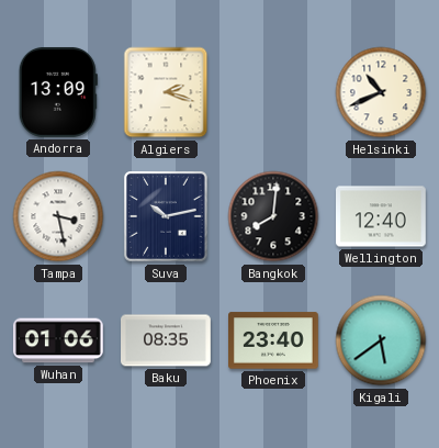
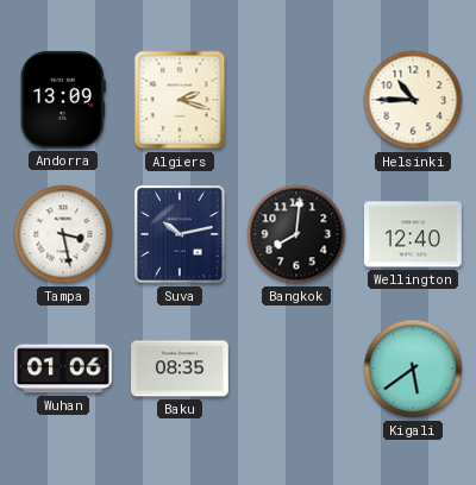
Helsinki: 10:41 -> 10:45
Phoenix: 23:40 -> none
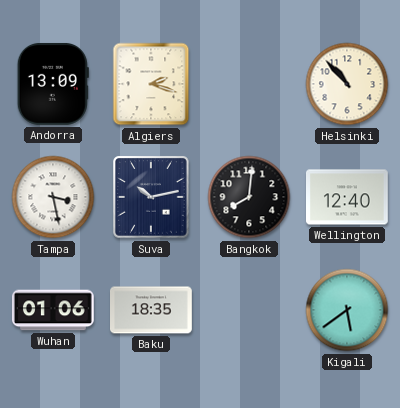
Helsinki: 10:45 -> 10:53
Baku: 08:35 -> 18:35
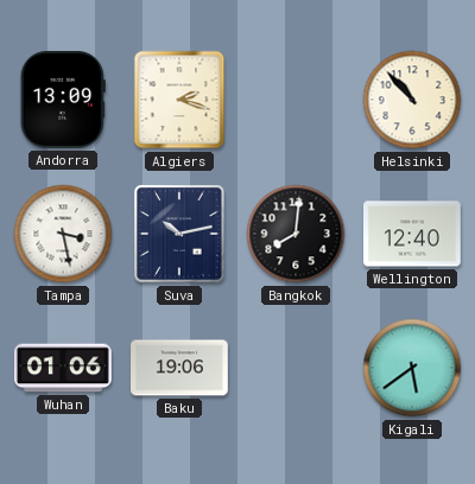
Baku: 18:35 -> 19:06
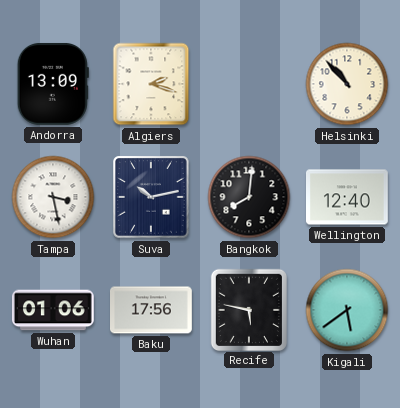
Baku: 19:06 -> 17:56
Recife: none -> 5:47
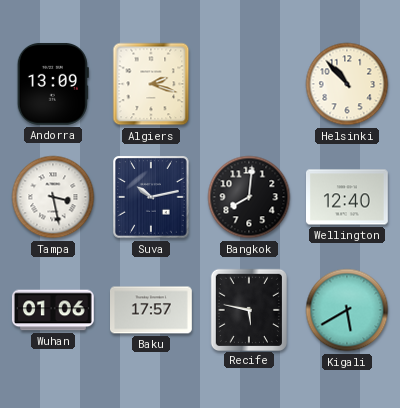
Baku: 17:56 -> 17:57
Kigali: 5:39 -> 5:40
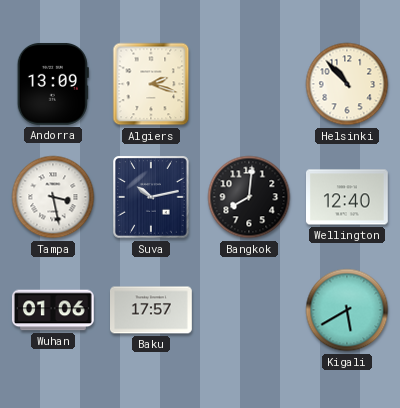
Recife: 5:47 -> none
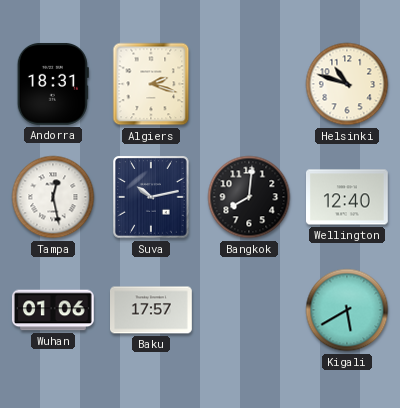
Andorra: 13:09 -> 18:31
Helsinki: 10:53 -> 10:48
Tampa: 3:28 -> 12:28
